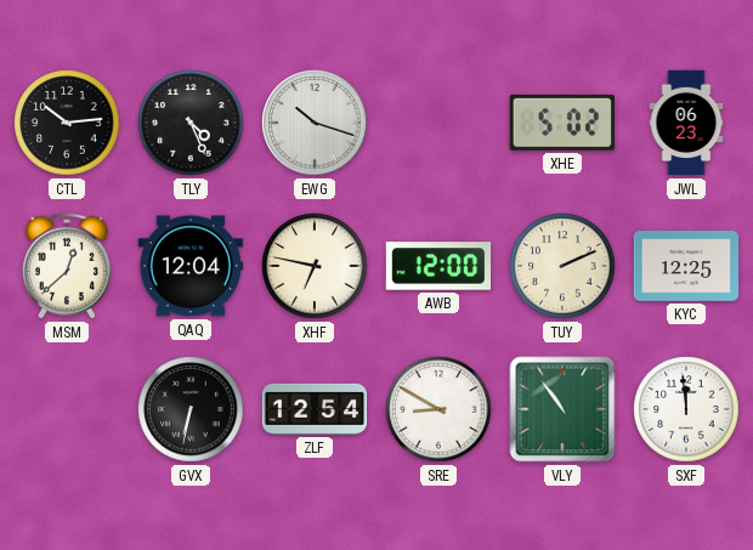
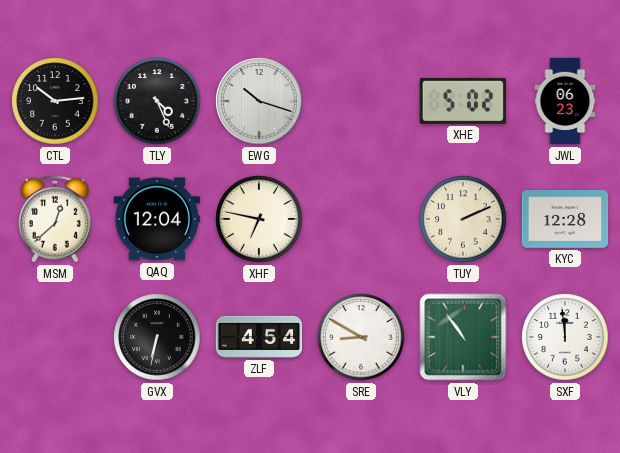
AWB: 12:00 -> none
KYC: 12:25 -> 12:28
ZLF: 12:54 -> 4:54
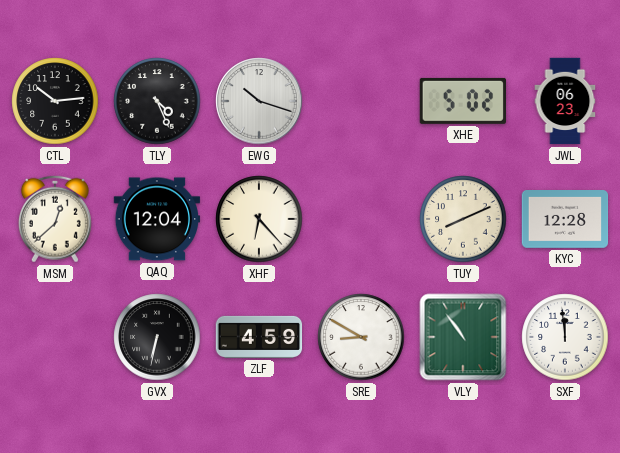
XHF: 6:47 -> 6:23
TUY: 2:11 -> 8:11
ZLF: 4:54 -> 4:59
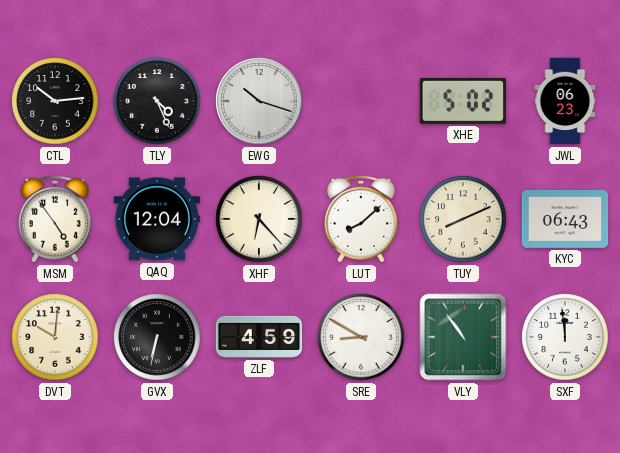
MSM: 12:38 -> 4:54
LUT: none -> 8:08
KYC: 12:28 -> 06:43
DVT: none -> 10:01
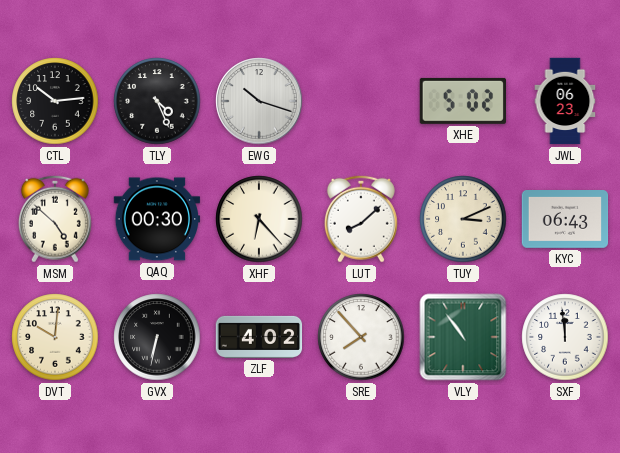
MSM: 4:54 -> 4:52
QAQ: 12:04 -> 00:30
TUY: 8:11 -> 3:11
ZLF: 4:59 -> 4:02
SRE: 8:50 -> 7:53
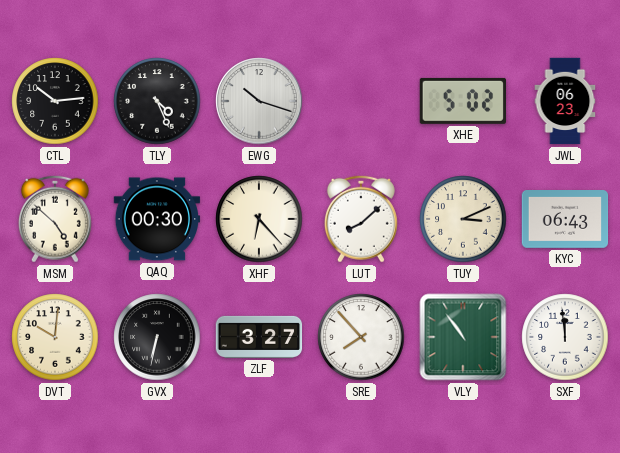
ZLF: 4:02 -> 3:27
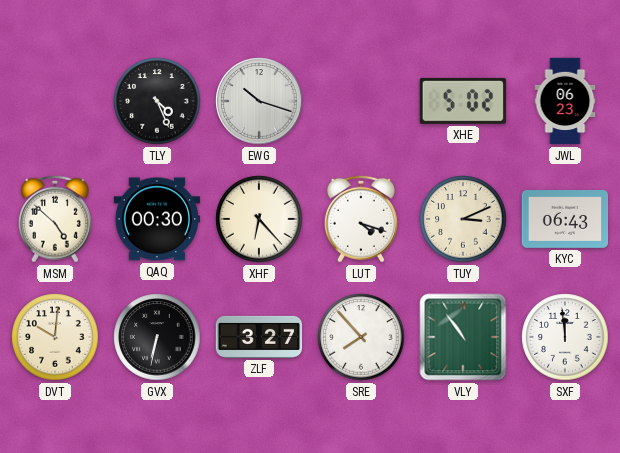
CTL: 10:14 -> none
LUT: 8:08 -> 4:18
